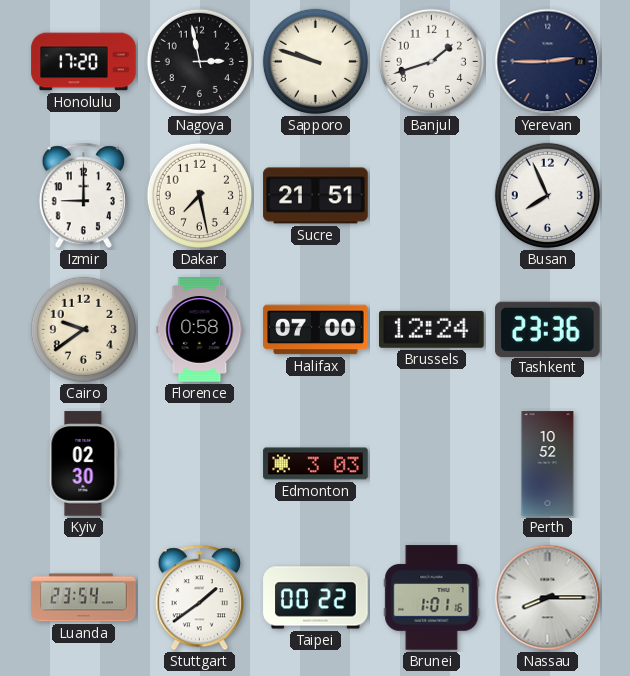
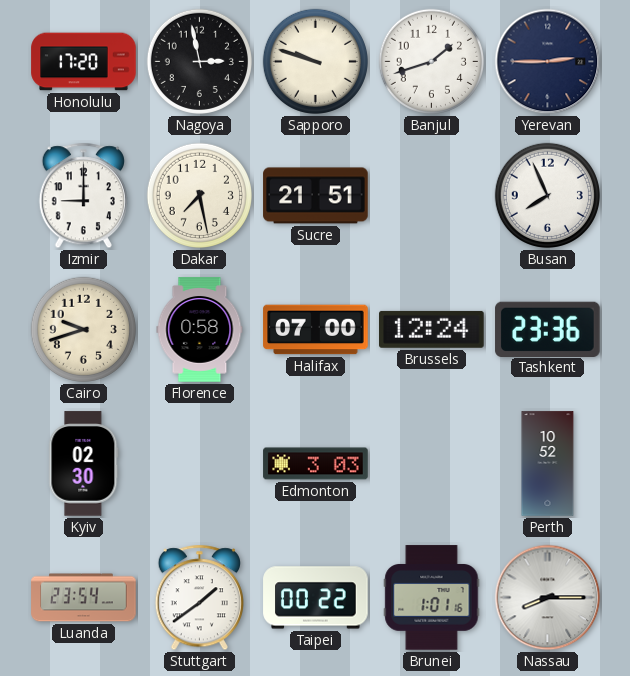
Cairo: 9:39 -> 9:42
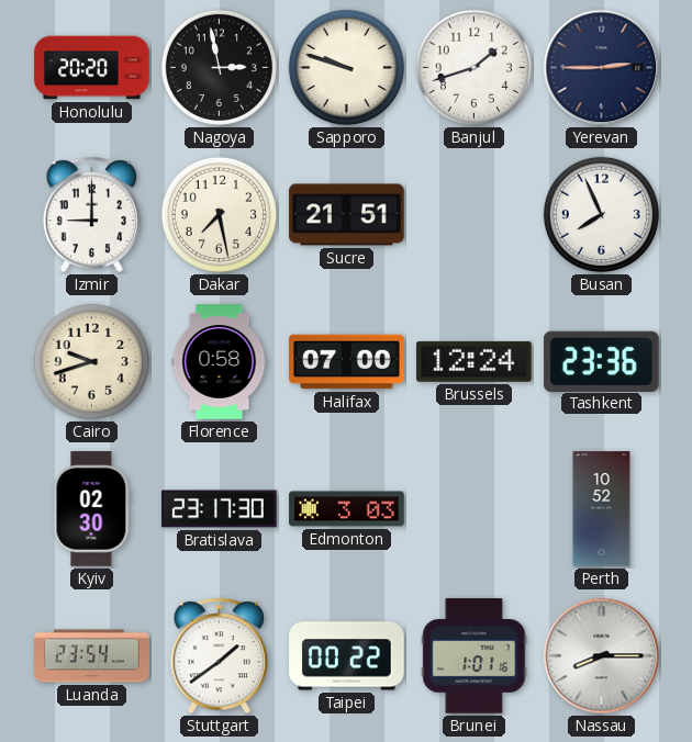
Honolulu: 17:20 -> 20:20
Bratislava: none -> 23:17
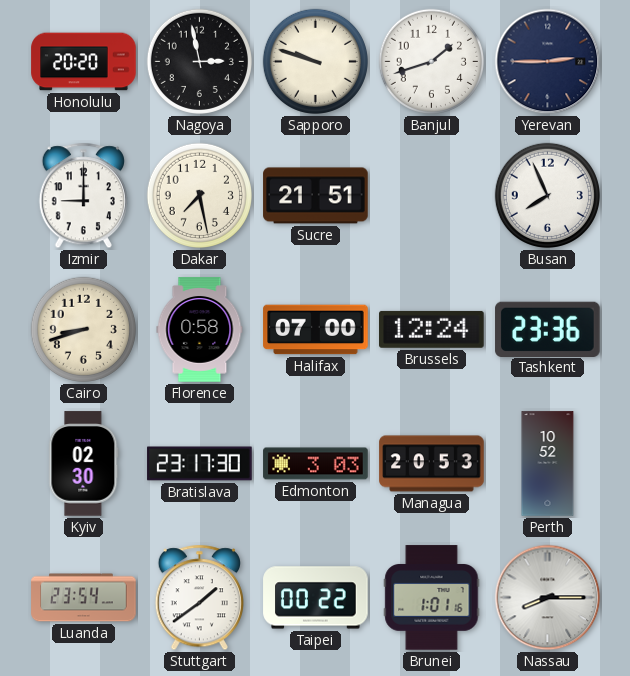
Cairo: 9:42 -> 8:42
Managua: none -> 20:53
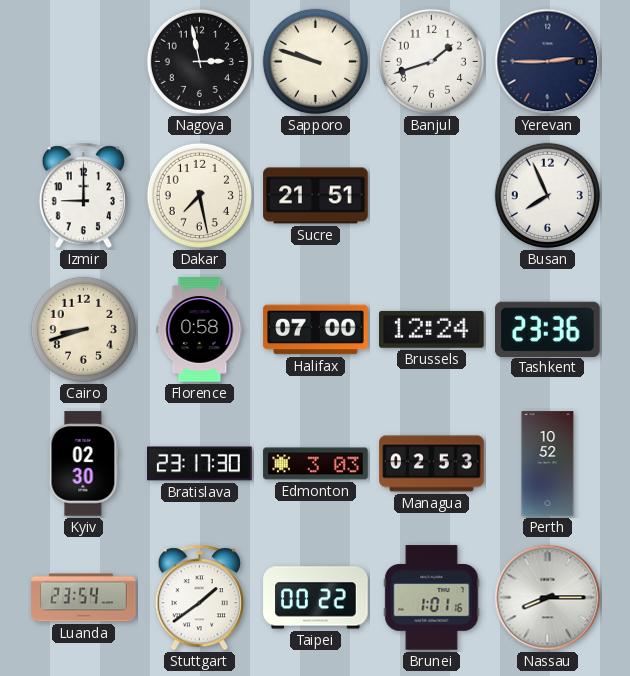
Honolulu: 20:20 -> none
Managua: 20:53 -> 02:53
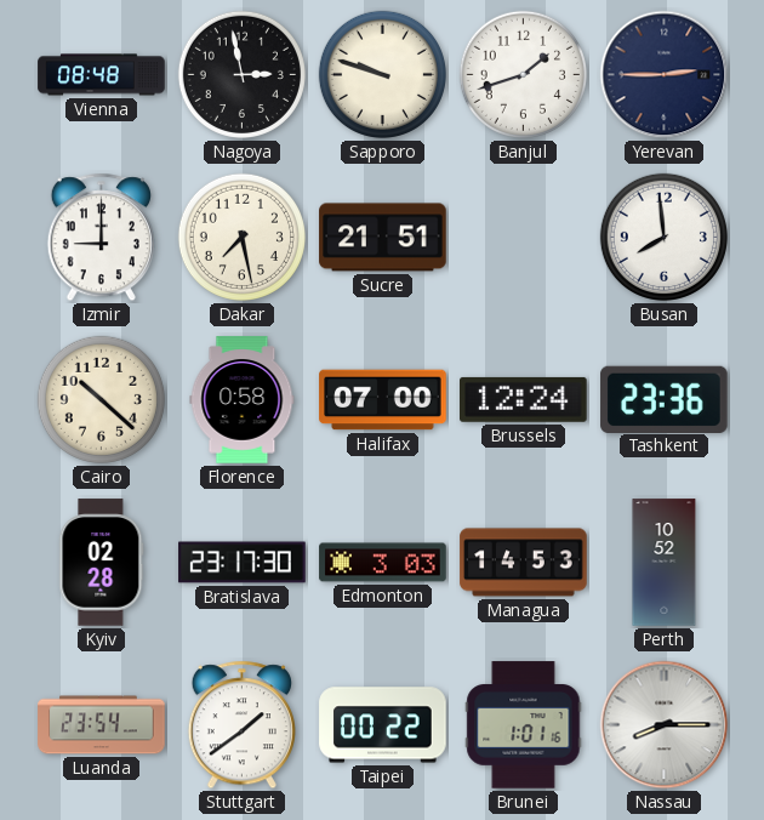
Vienna: none -> 08:48
Busan: 7:56 -> 7:59
Cairo: 8:42 -> 10:22
Kyiv: 02:30 -> 02:28
Managua: 02:53 -> 14:53
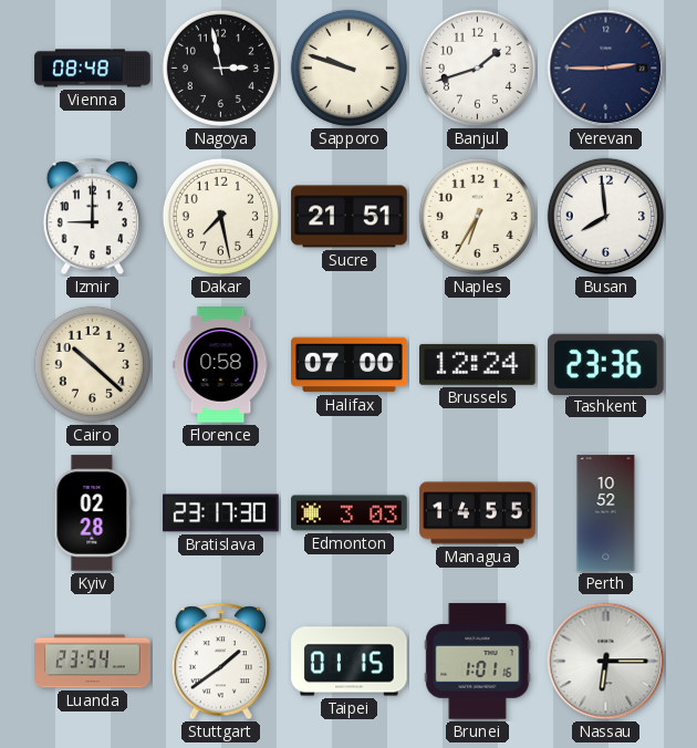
Naples: none -> 6:35
Managua: 14:53 -> 14:55
Taipei: 00:22 -> 01:15
Nassau: 8:15 -> 6:15
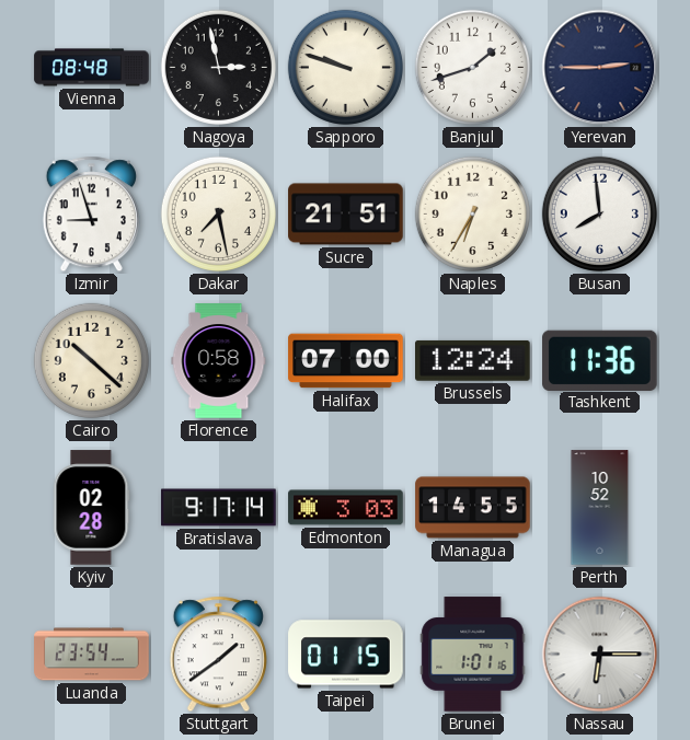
Izmir: 9:00 -> 8:57
Tashkent: 23:36 -> 11:36
Bratislava: 23:17 -> 9:17
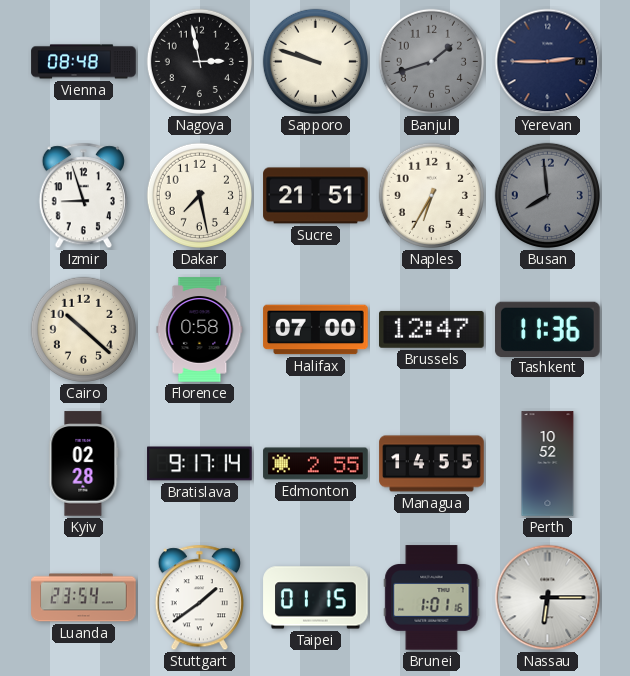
Banjul dial: white -> grey
Busan dial: white -> grey
Brussels: 12:24 -> 12:47
Edmonton: 3:03 -> 2:55
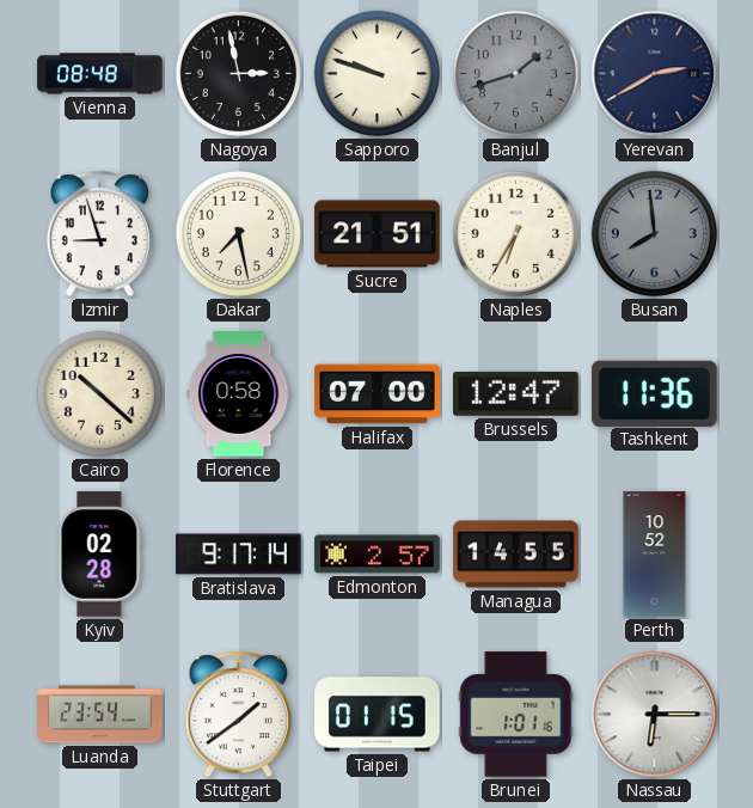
Yerevan: 2:45 -> 2:40
Edmonton: 2:55 -> 2:57
